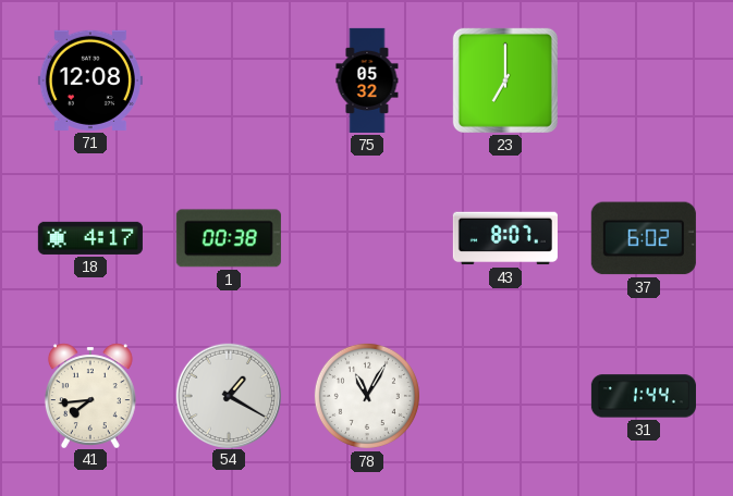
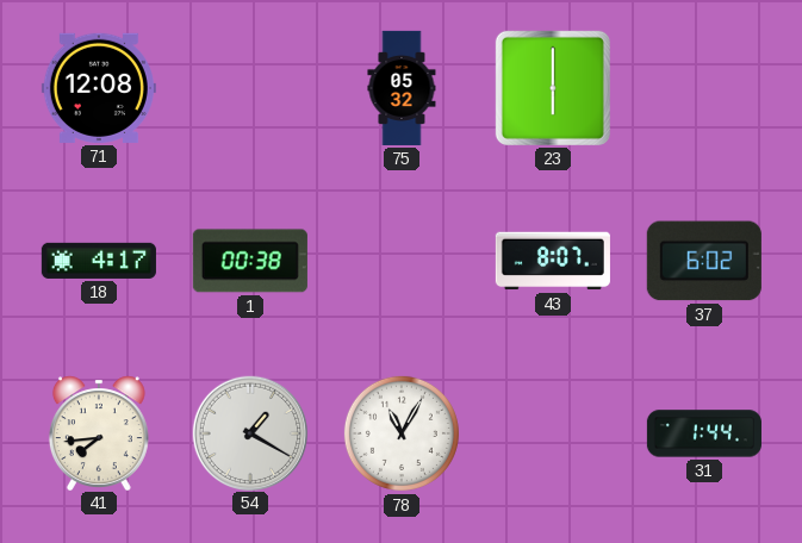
23: 7:00 -> 6:00
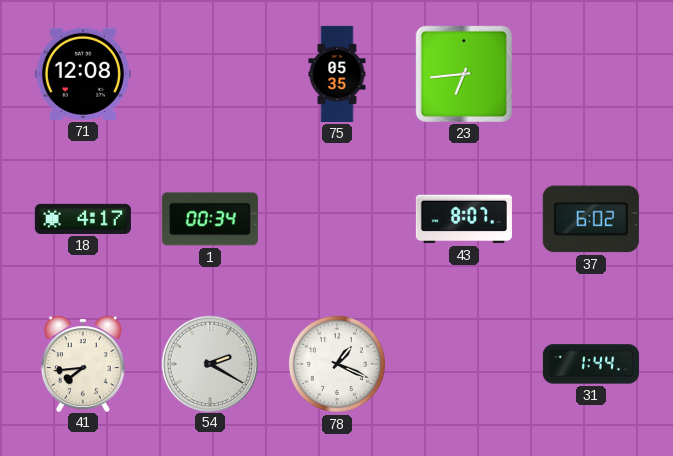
75: 05:32 -> 05:35
23: 6:00 -> 6:44
1: 00:38 -> 00:34
54: 1:20 -> 2:20
78: 11:05 -> 1:19
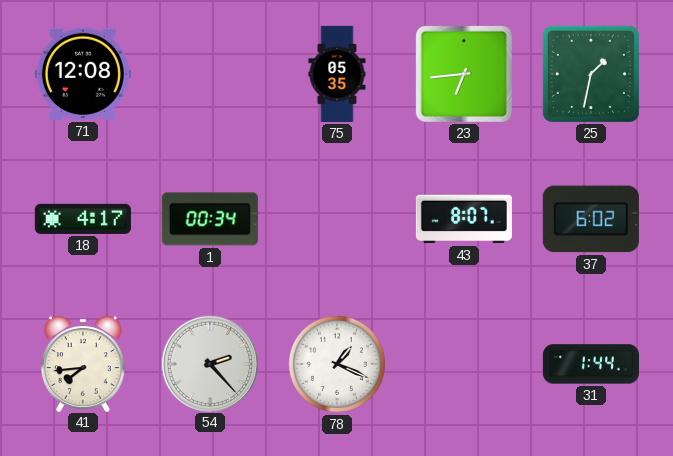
25: none -> 1:32
54: 2:20 -> 2:23
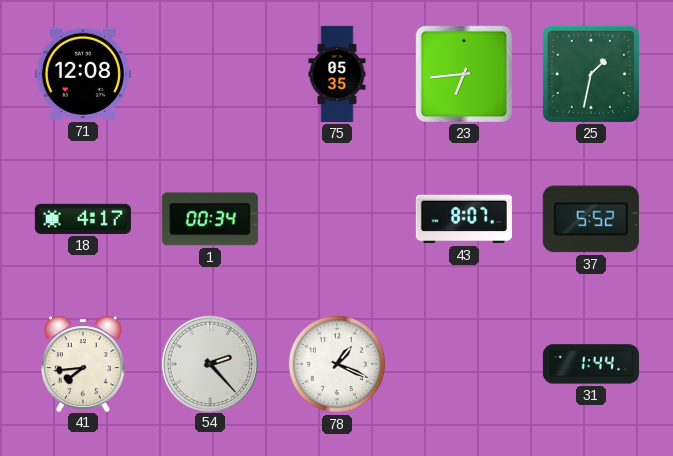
37: 6:02 -> 5:52
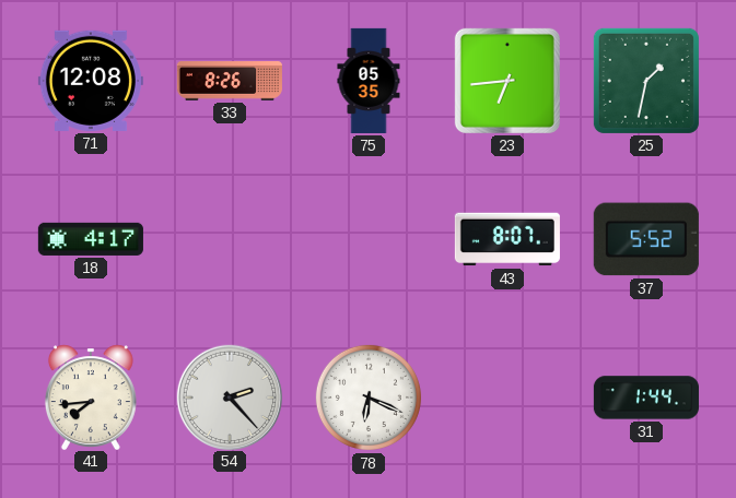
33: none -> 8:26
1: 00:34 -> none
78: 1:19 -> 6:19
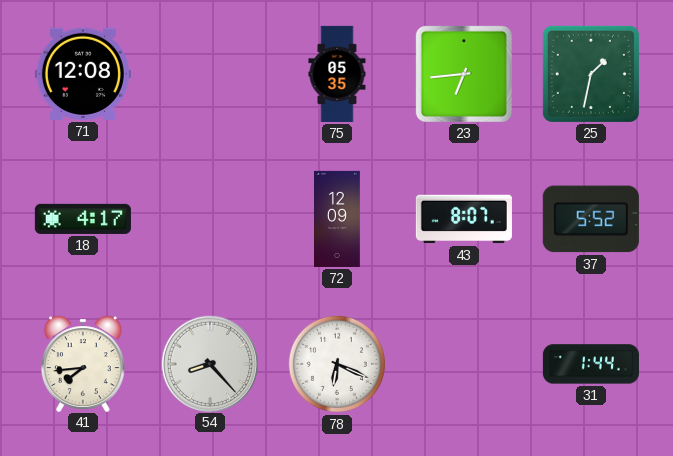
33: 8:26 -> none
72: none -> 12:09
54: 2:23 -> 8:23
